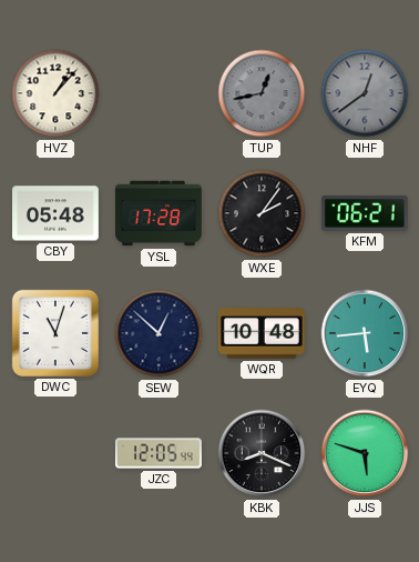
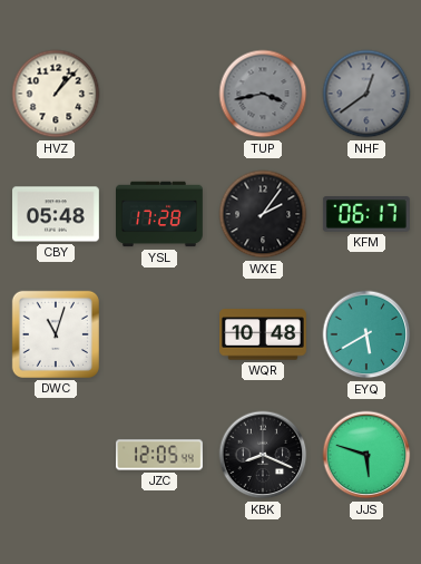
TUP: 12:43 -> 3:43
KFM: 06:21 -> 06:17
SEW: 12:52 -> none
EYQ: 5:44 -> 5:40
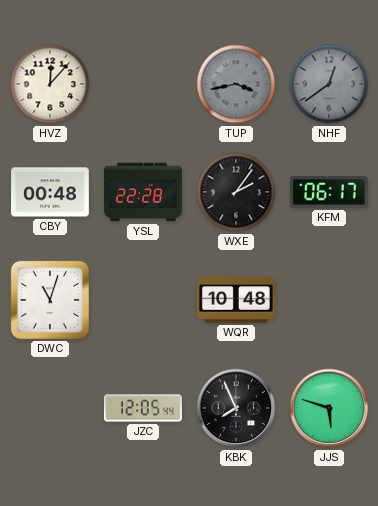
HVZ: 1:07 -> 12:07
CBY: 05:48 -> 00:48
YSL: 17:28 -> 22:28
EYQ: 5:40 -> none
KBK: 8:19 -> 7:56
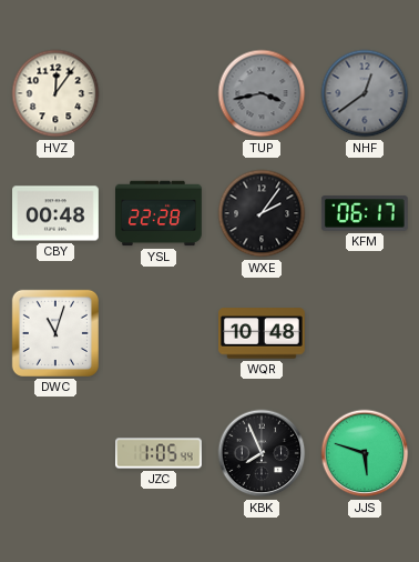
HVZ: 12:07 -> 12:06
JZC: 12:05 -> 1:05
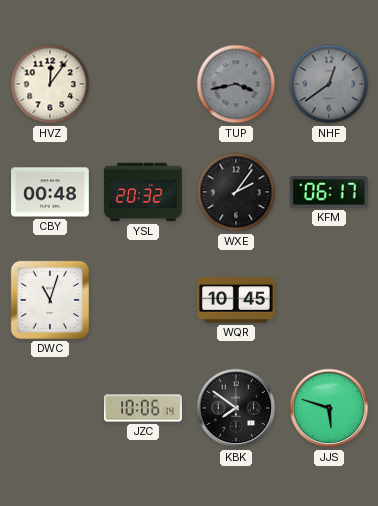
YSL: 22:28 -> 20:32
WQR: 10:48 -> 10:45
JZC: 1:05 -> 10:06
KBK: 7:56 -> 7:51
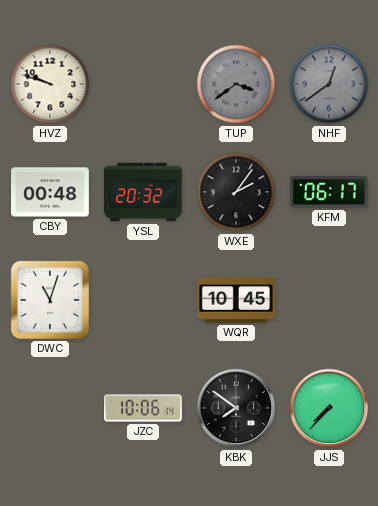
HVZ: 12:06 -> 9:48
TUP: 3:43 -> 3:39
JJS: 5:48 -> 7:37
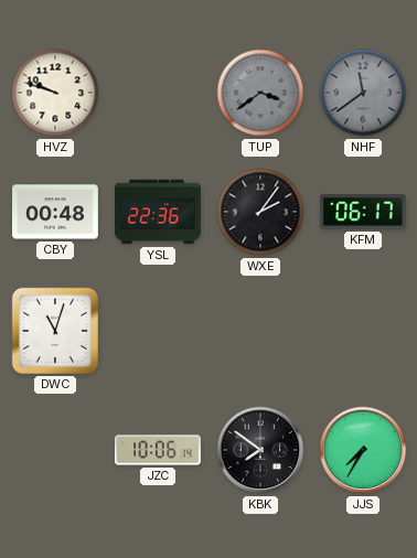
NHF: 12:39 -> 11:39
YSL: 20:32 -> 22:36
WQR: 10:45 -> none
JJS: 7:37 -> 7:35
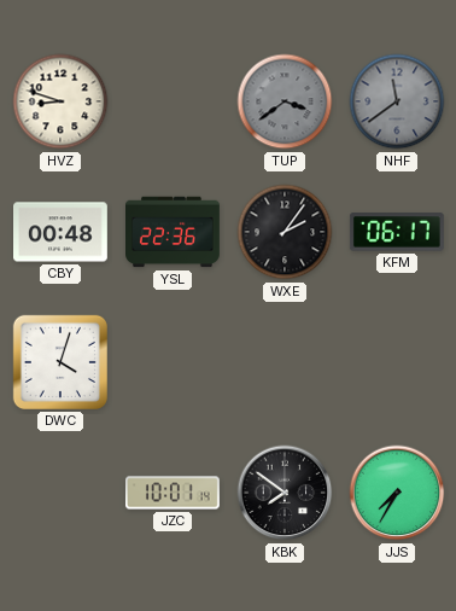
HVZ: 9:48 -> 8:48
DWC: 11:03 -> 4:03
JZC: 10:06 -> 10:01
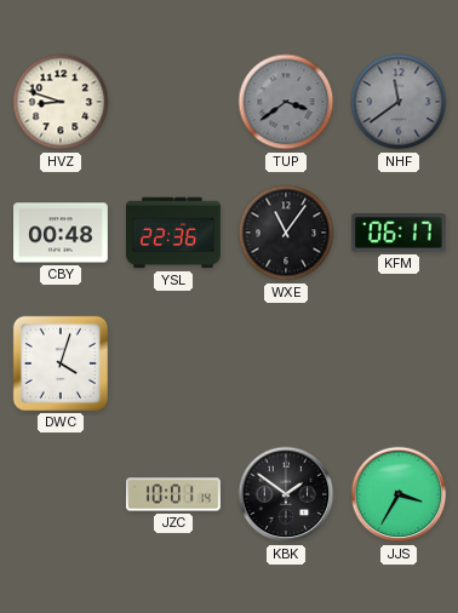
WXE: 2:06 -> 11:06
KBK: 7:51 -> 1:51
JJS: 7:35 -> 3:35
